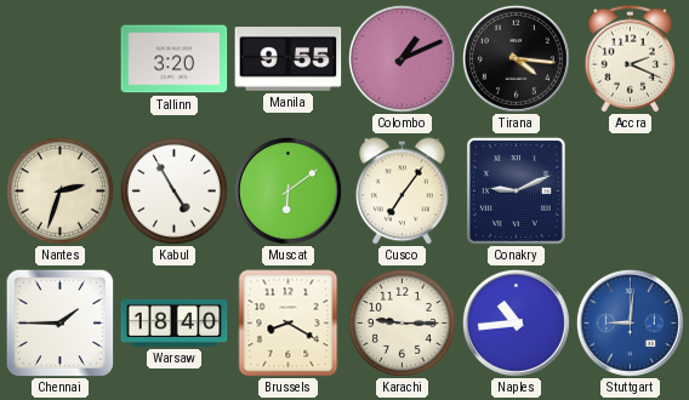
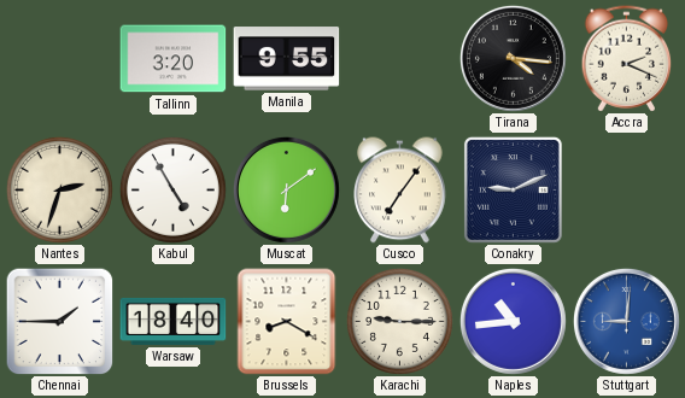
Colombo: 1:11 -> none
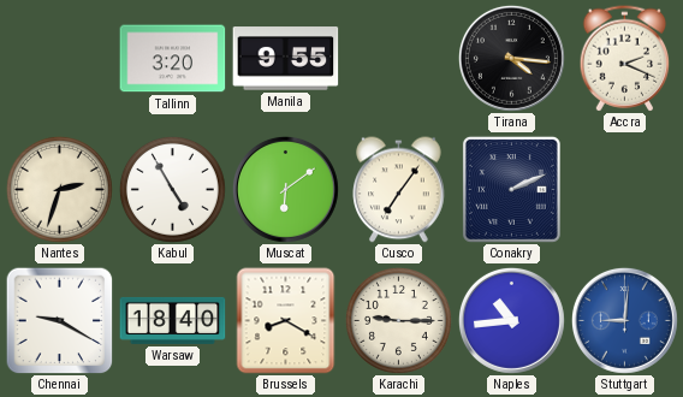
Conakry: 9:11 -> 2:11
Chennai: 1:45 -> 9:20
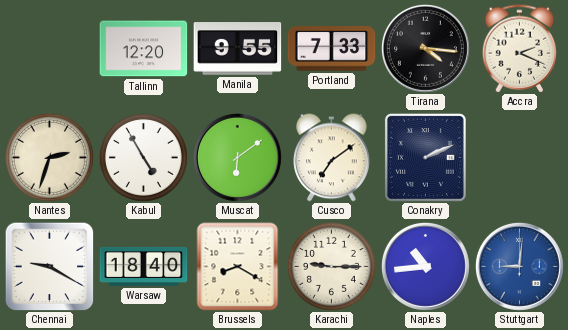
Tallinn: 3:20 -> 12:20
Portland: none -> 7:33
Cusco: 7:06 -> 7:09
